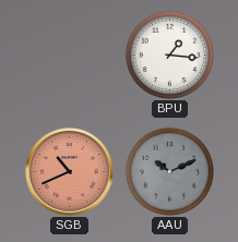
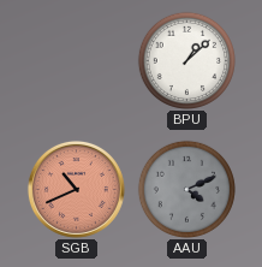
BPU: 1:16 -> 1:08
AAU: 10:11 -> 4:11
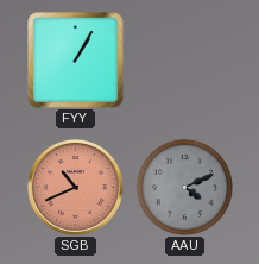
FYY: none -> 1:05
BPU: 1:08 -> none
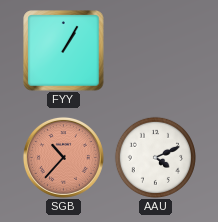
SGB: 10:41 -> 10:37
AAU dial: grey -> white
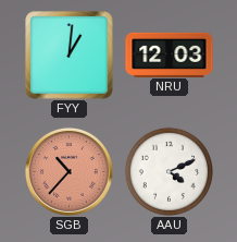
FYY: 1:05 -> 1:01
NRU: none -> 12:03
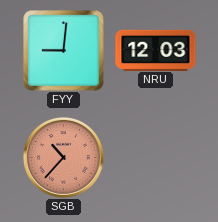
FYY: 1:01 -> 9:01
AAU: 4:11 -> none
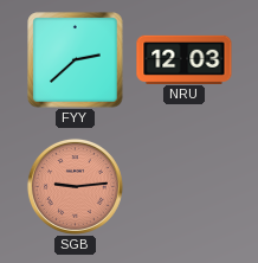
FYY: 9:01 -> 2:38
SGB: 10:37 -> 9:14
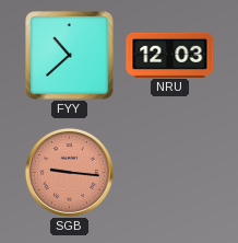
FYY: 2:38 -> 10:38
SGB: 9:14 -> 9:16
